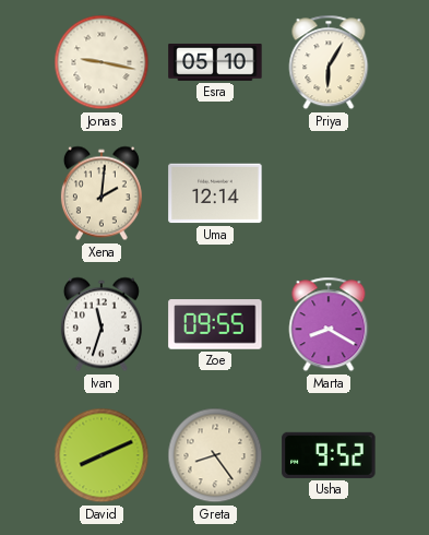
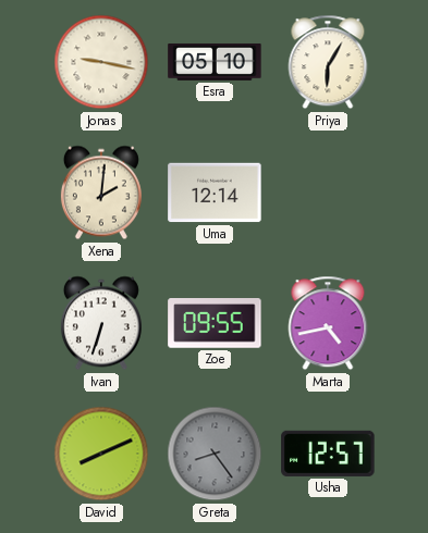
Ivan: 11:33 -> 6:33
Marta: 8:20 -> 4:43
Greta dial: cream -> grey
Usha: 9:52 -> 12:57
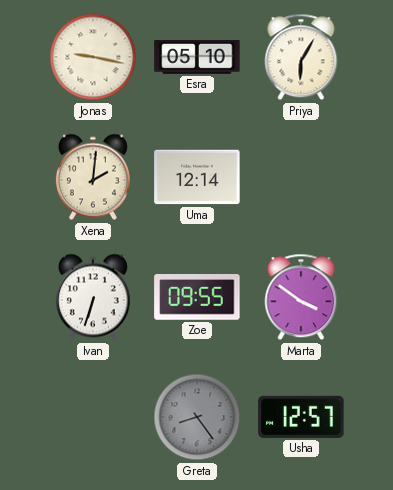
Marta: 4:43 -> 3:51
David: 8:11 -> none
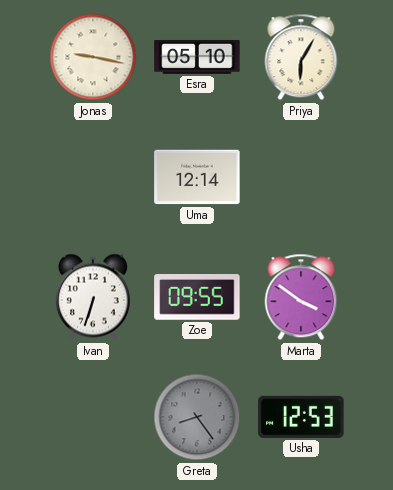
Xena: 2:01 -> none
Usha: 12:57 -> 12:53
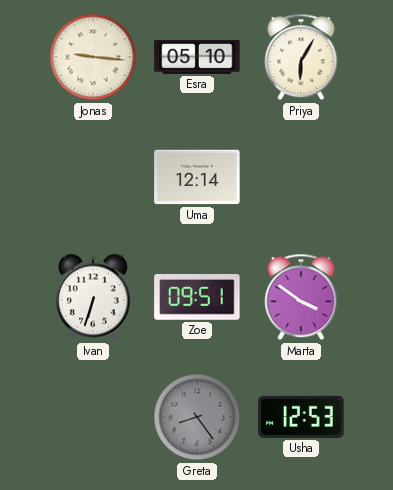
Jonas: 9:17 -> 9:16
Zoe: 09:55 -> 09:51
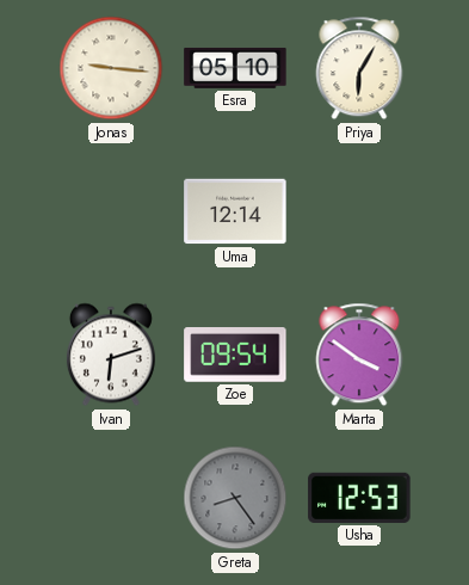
Ivan: 6:33 -> 6:12
Zoe: 09:51 -> 09:54
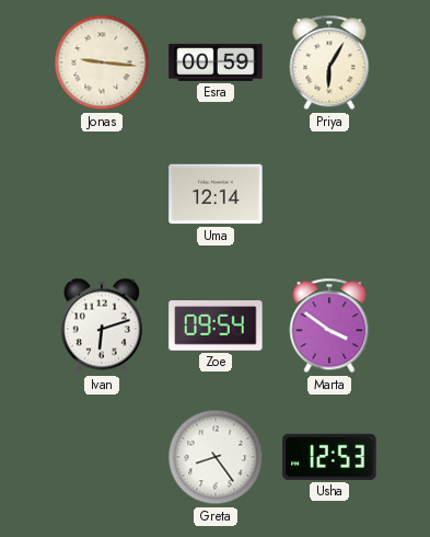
Esra: 05:10 -> 00:59
Greta dial: grey -> white
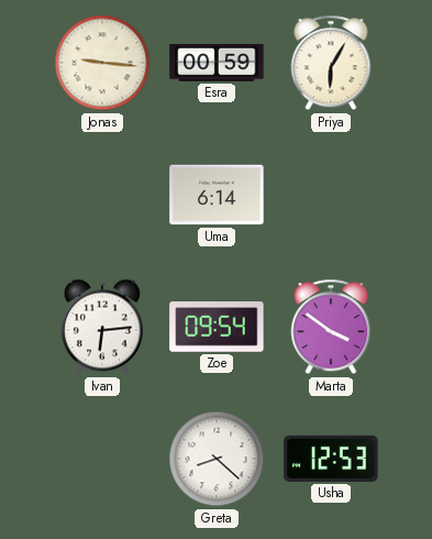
Uma: 12:14 -> 6:14
Ivan: 6:12 -> 6:14
Greta: 8:24 -> 8:22
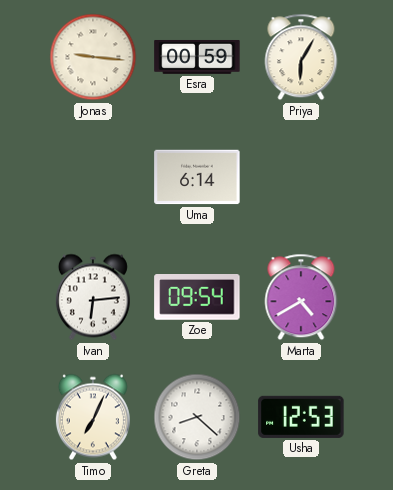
Marta: 3:51 -> 4:40
Timo: none -> 7:04
